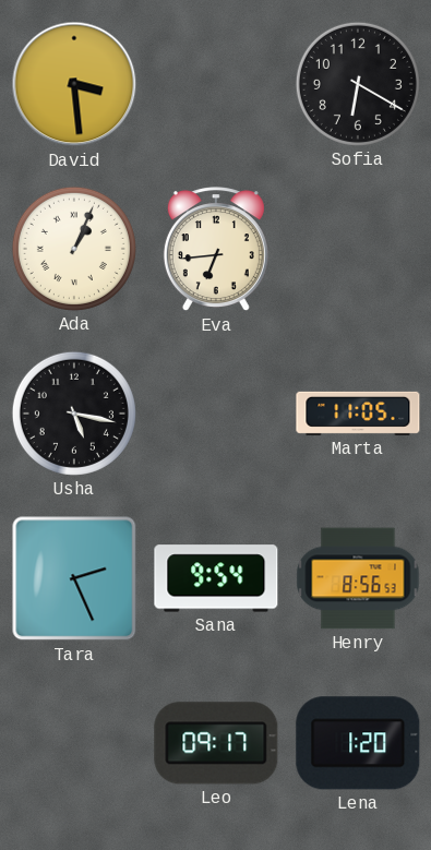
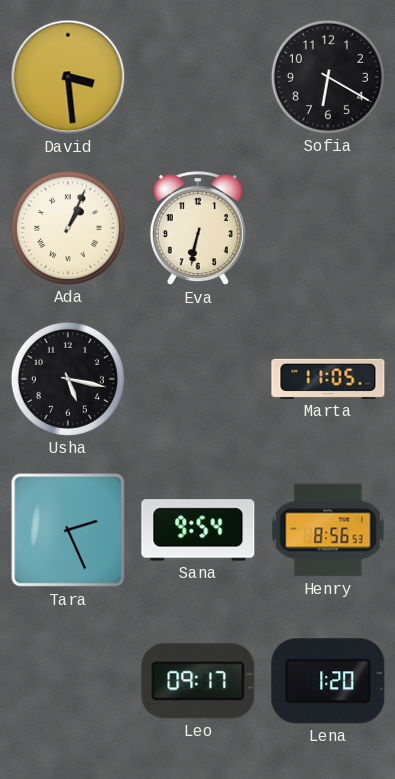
Eva: 6:44 -> 6:32
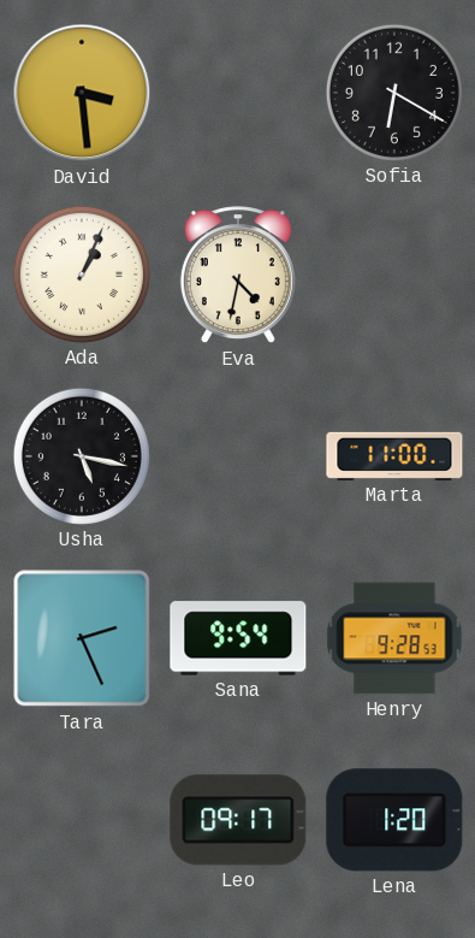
Eva: 6:32 -> 4:32
Marta: 11:05 -> 11:00
Henry: 8:56 -> 9:28
